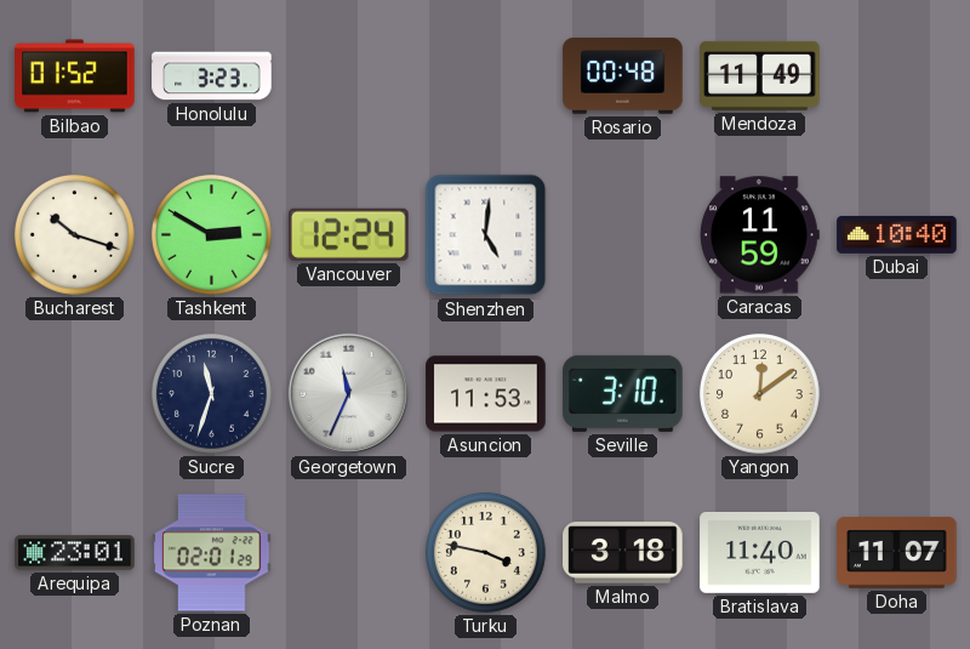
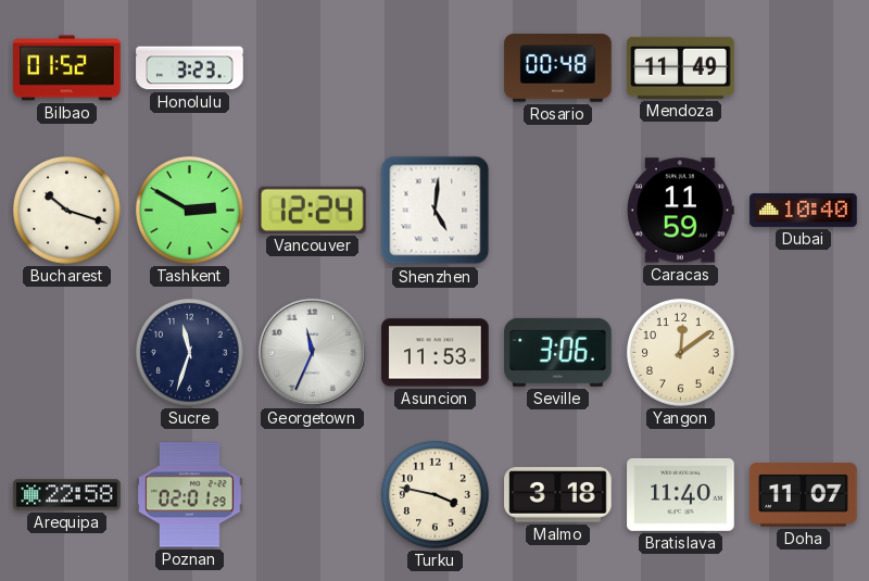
Seville: 3:10 -> 3:06
Arequipa: 23:01 -> 22:58
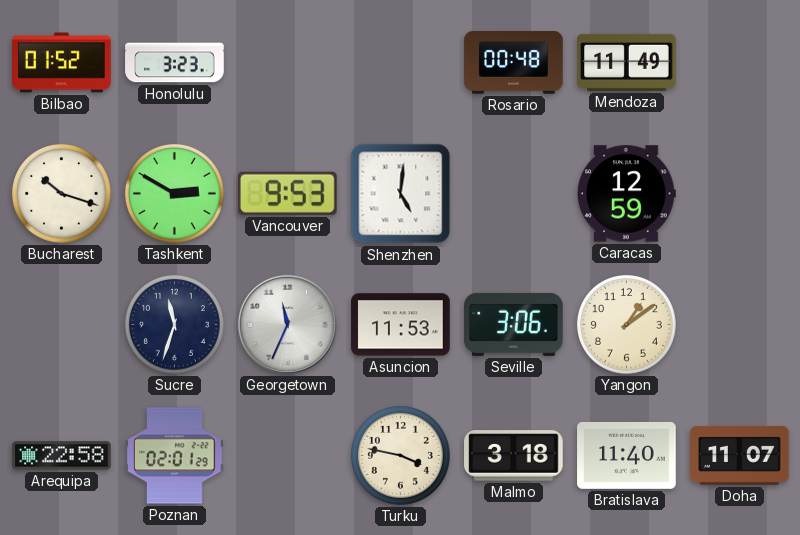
Vancouver: 12:24 -> 9:53
Caracas: 11:59 -> 12:59
Dubai: 10:40 -> none
Yangon: 12:09 -> 1:09
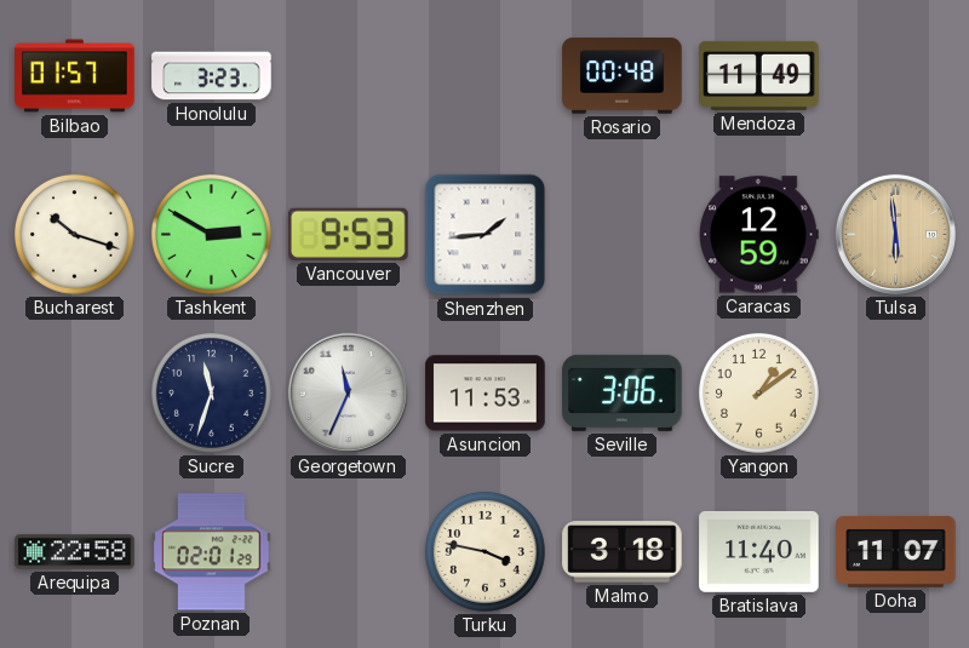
Bilbao: 01:52 -> 01:57
Shenzhen: 5:01 -> 1:44
Tulsa: none -> 5:59
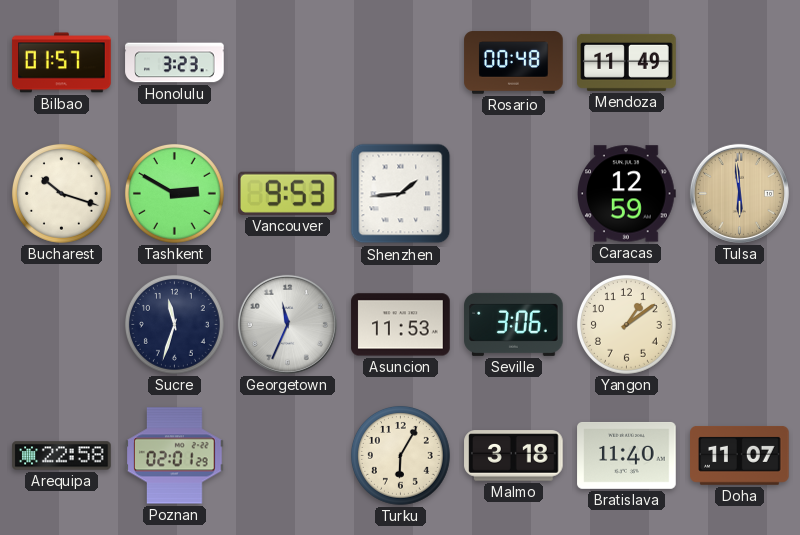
Turku: 3:47 -> 6:05
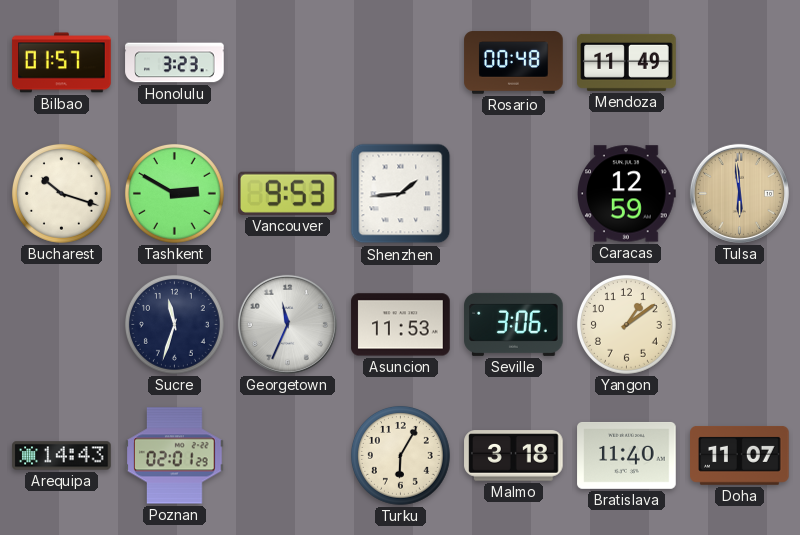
Arequipa: 22:58 -> 14:43
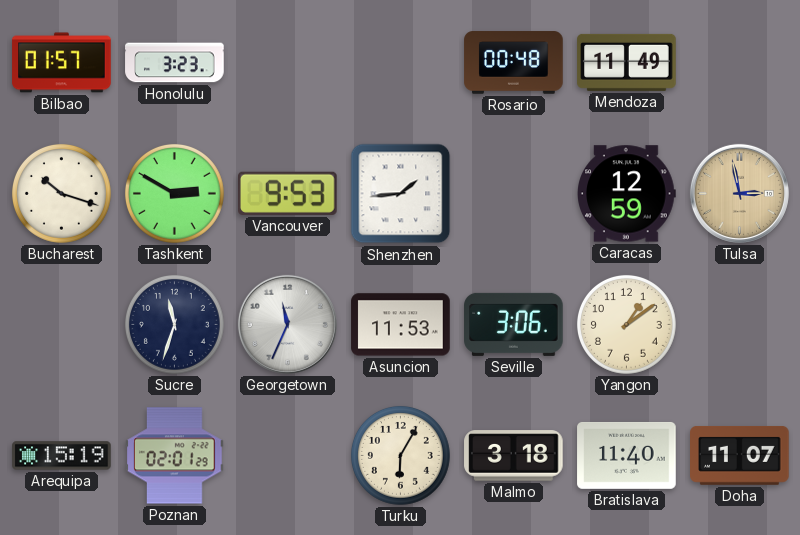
Tulsa: 5:59 -> 2:58
Arequipa: 14:43 -> 15:19
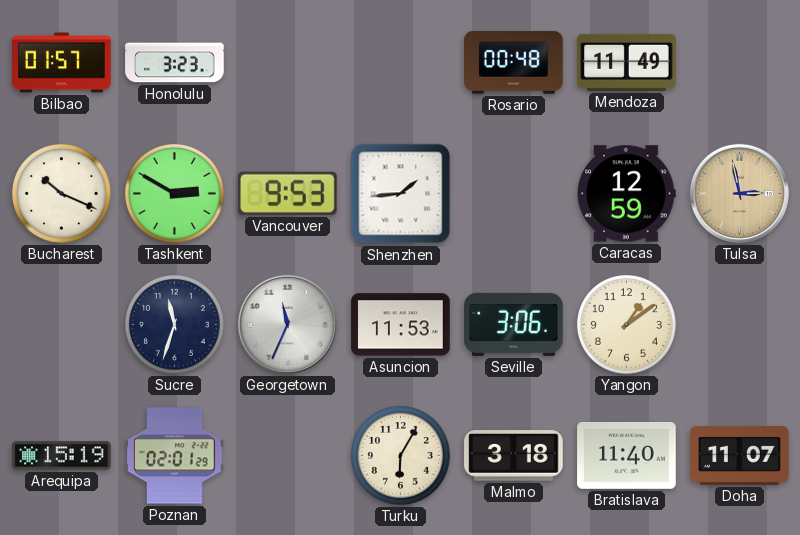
Bucharest: 10:18 -> 10:19
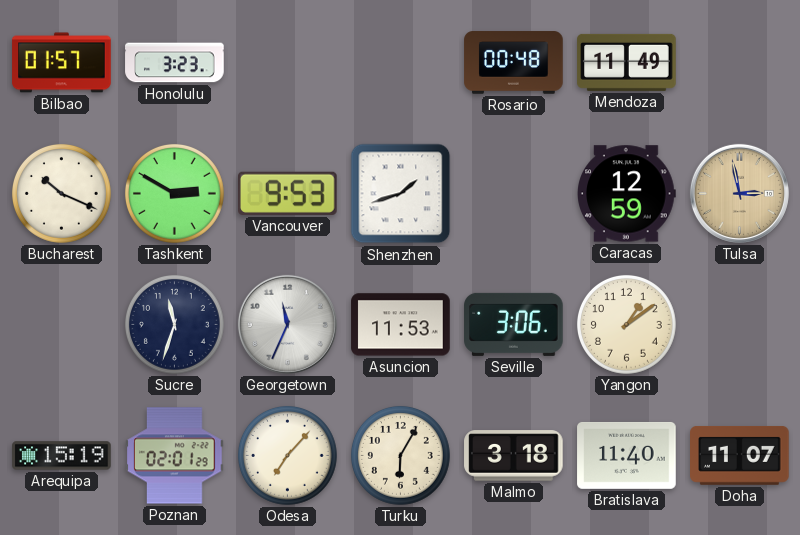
Shenzhen: 1:44 -> 1:42
Odesa: none -> 7:07
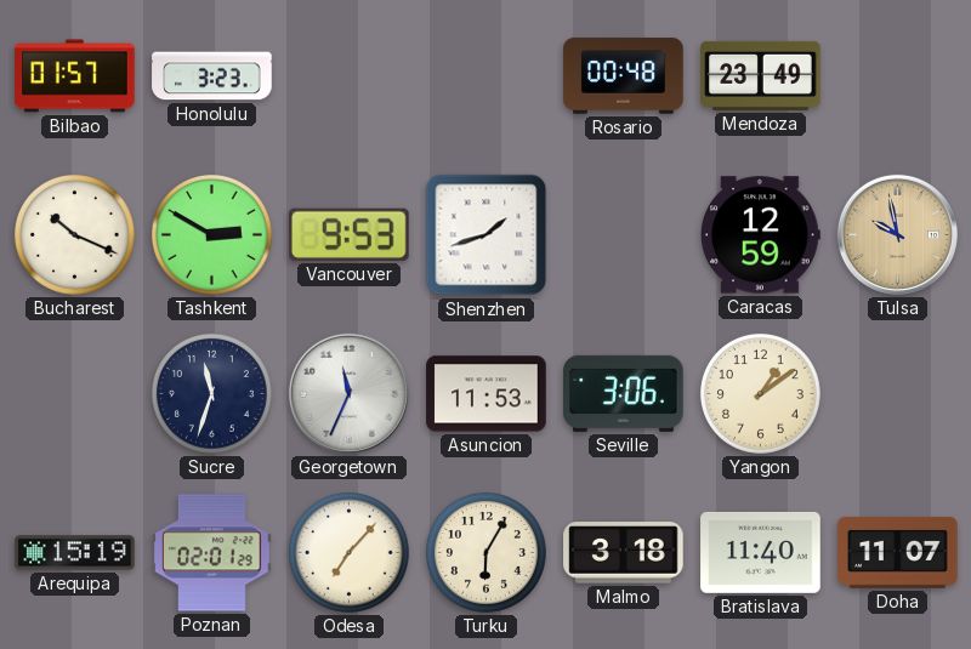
Mendoza: 11:49 -> 23:49
Tulsa: 2:58 -> 9:58
